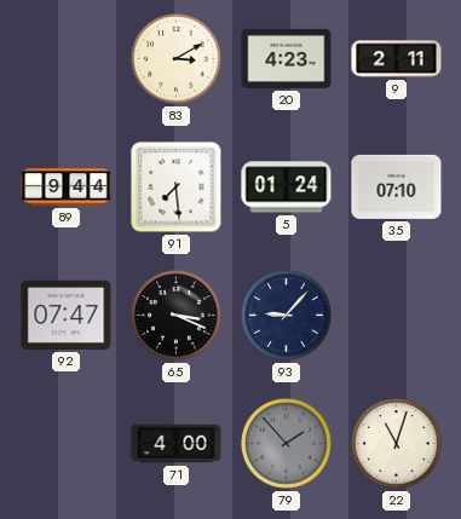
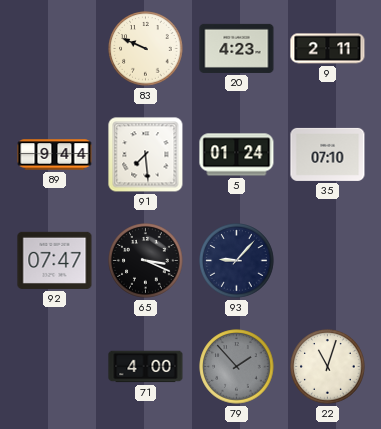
83: 3:10 -> 9:49
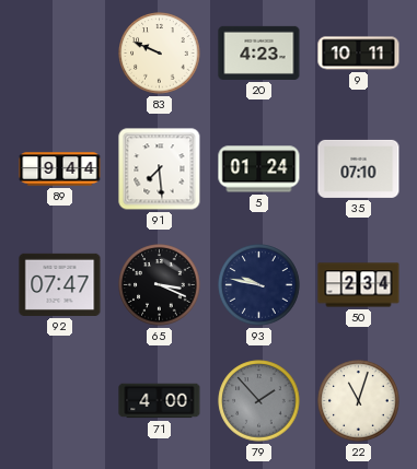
9: 2:11 -> 10:11
93: 9:07 -> 9:47
50: none -> 2:34
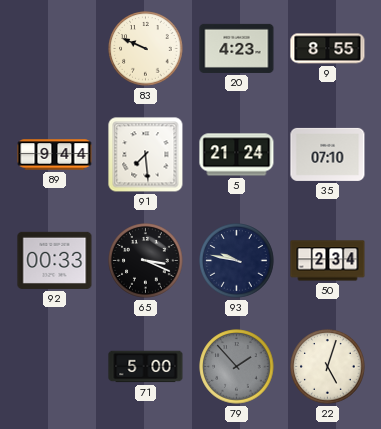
9: 10:11 -> 8:55
5: 01:24 -> 21:24
92: 07:47 -> 00:33
71: 4:00 -> 5:00
22: 11:03 -> 5:03
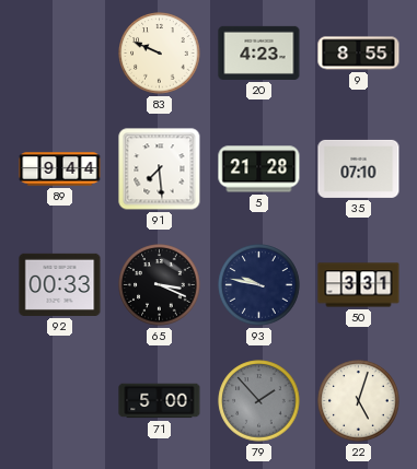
5: 21:24 -> 21:28
50: 2:34 -> 3:31
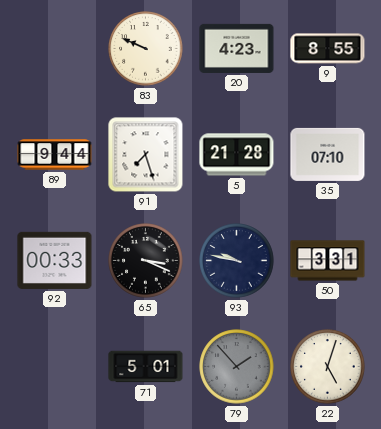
91: 7:29 -> 7:27
71: 5:00 -> 5:01
